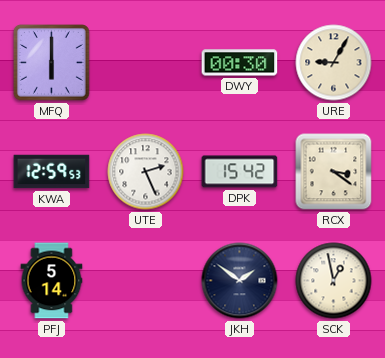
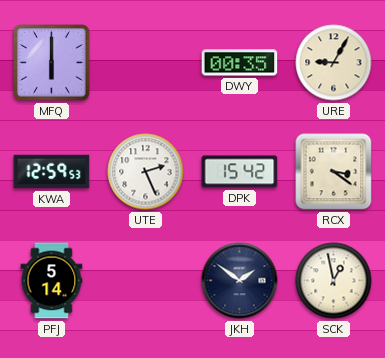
DWY: 00:30 -> 00:35
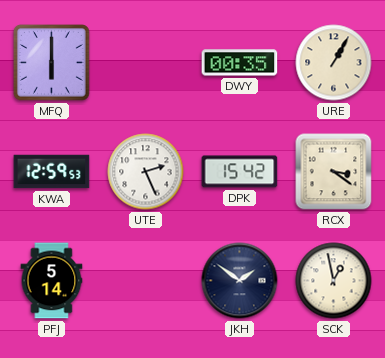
URE: 9:05 -> 1:05
